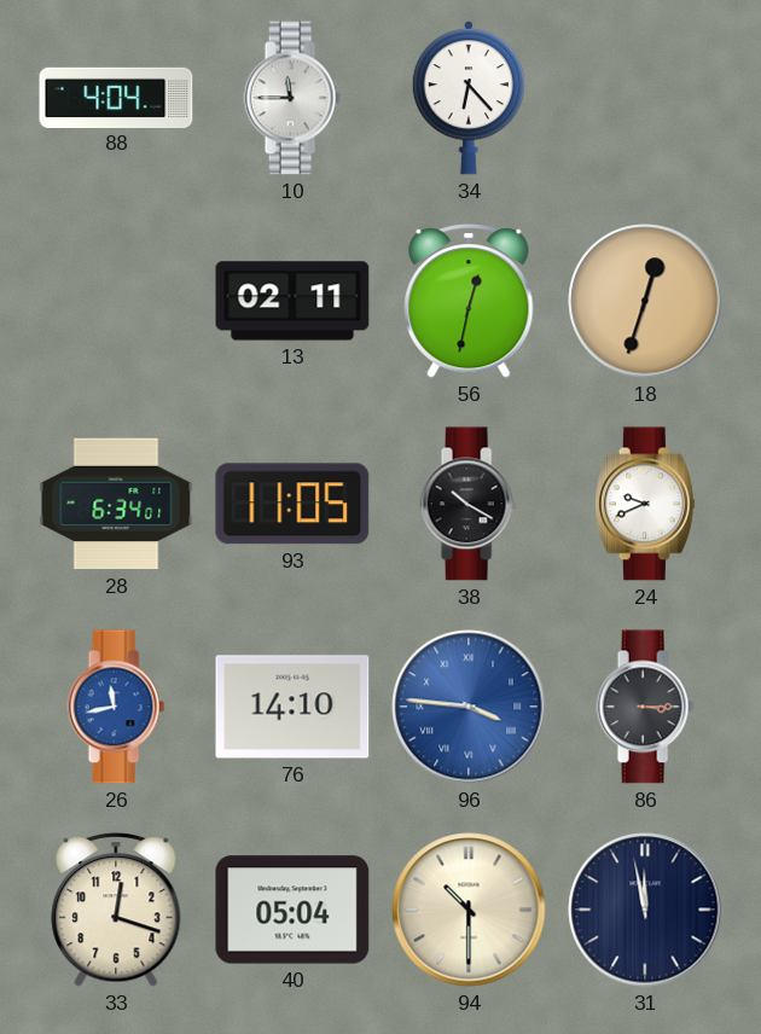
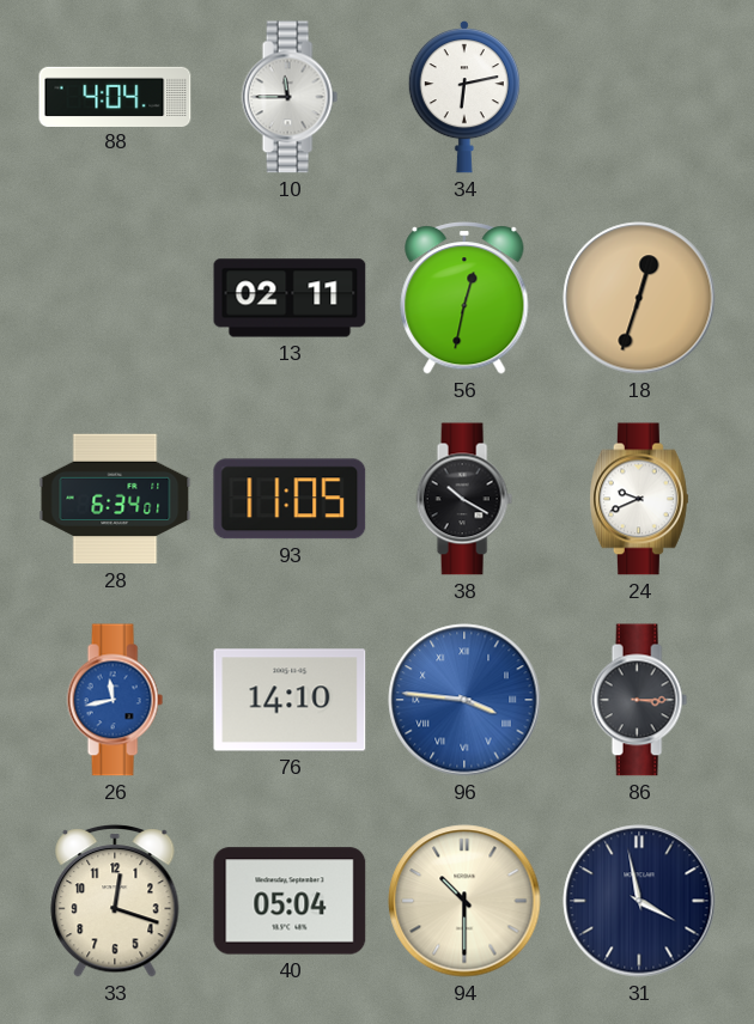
34: 6:23 -> 6:13
31: 11:58 -> 3:58
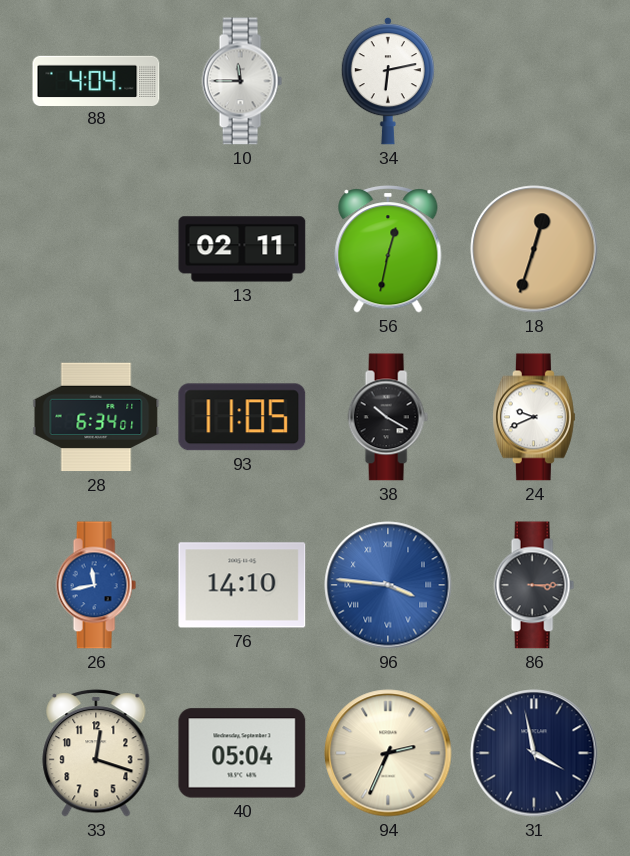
94: 10:30 -> 2:34
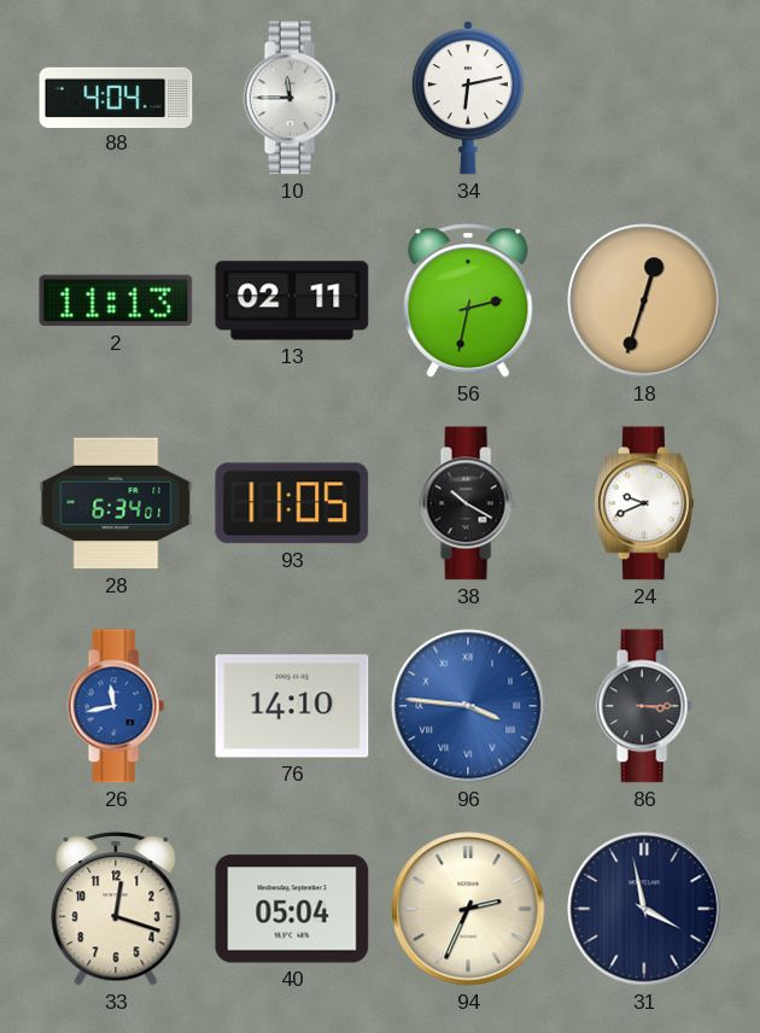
2: none -> 11:13
56: 12:32 -> 2:32
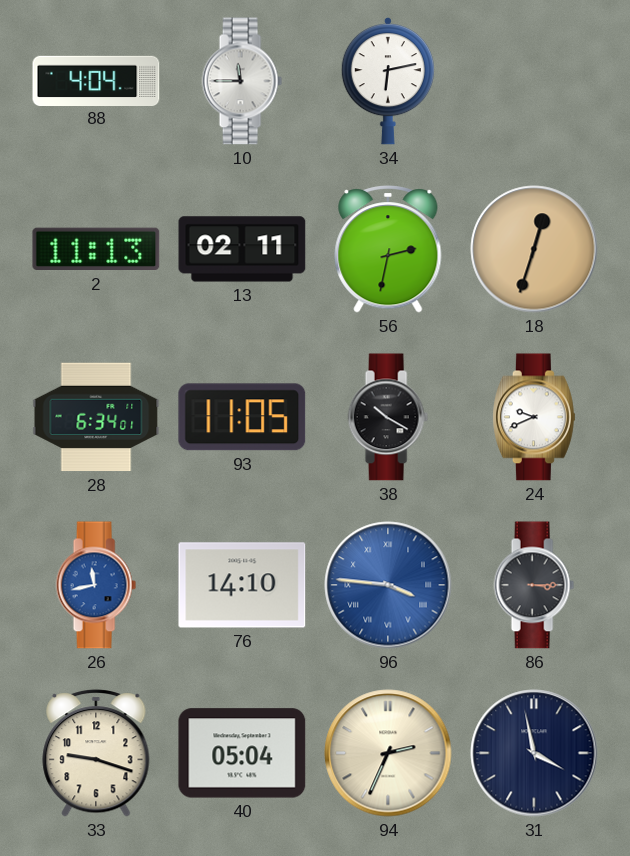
33: 12:18 -> 9:18
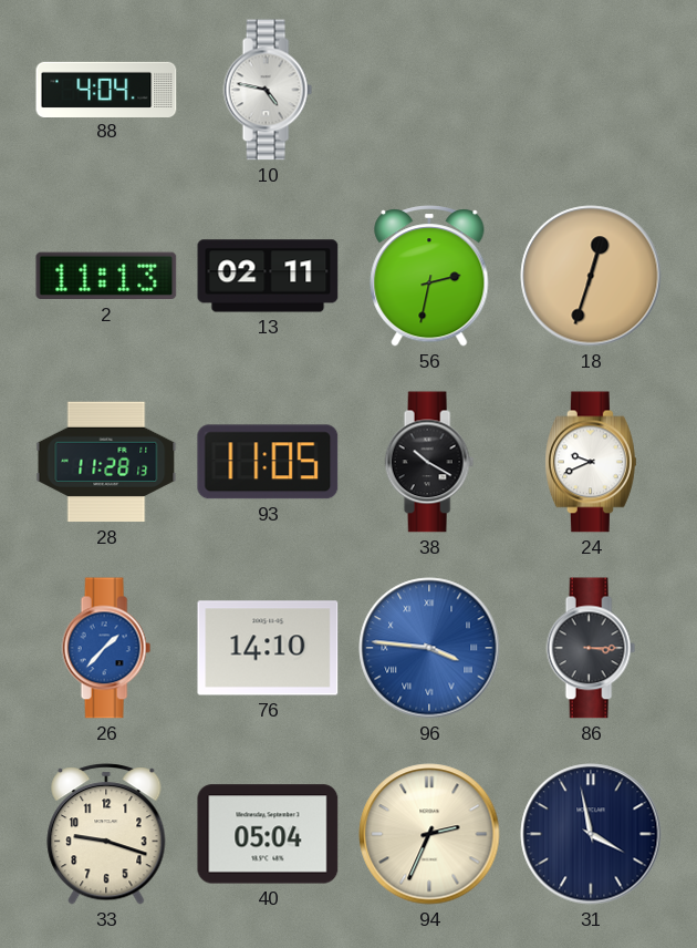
10: 11:45 -> 4:47
34: 6:13 -> none
28: 6:34 -> 11:28
26: 11:43 -> 1:37
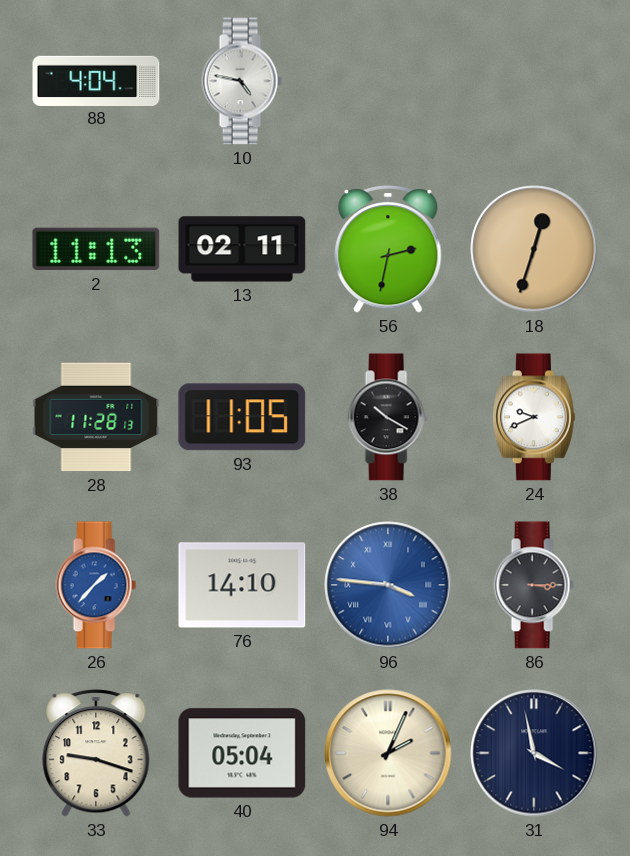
94: 2:34 -> 2:04
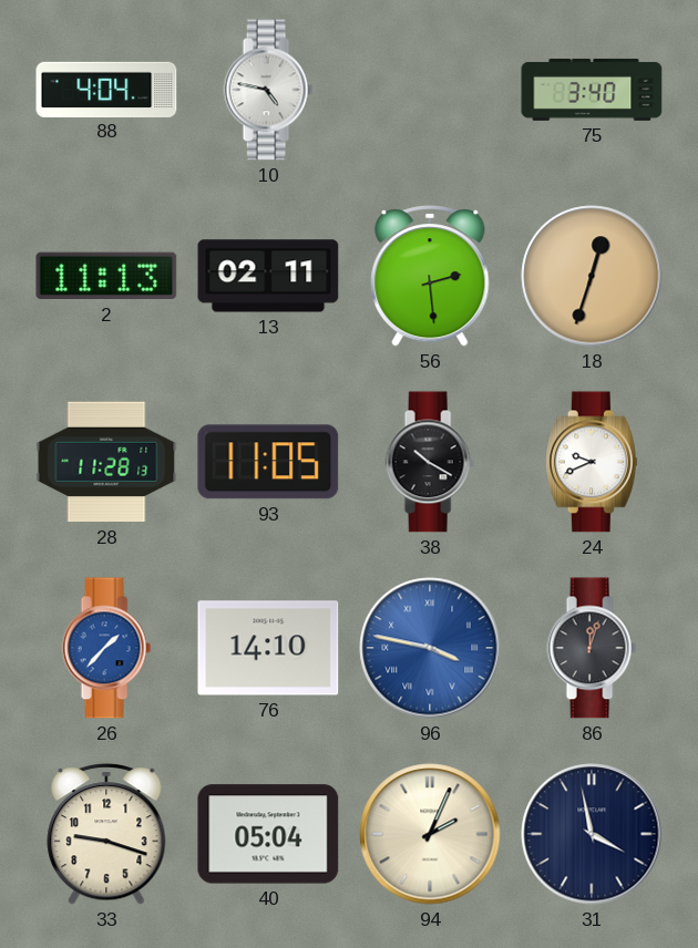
75: none -> 3:40
56: 2:32 -> 2:29
96: 3:46 -> 3:47
86: 3:15 -> 12:03
